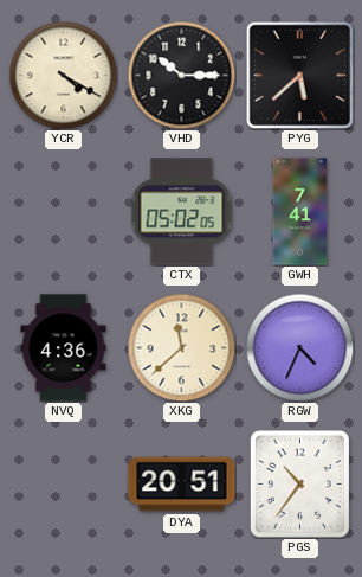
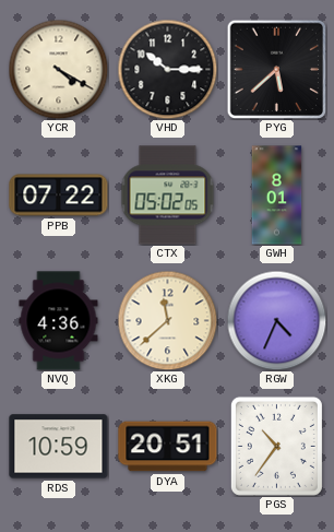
PPB: none -> 07:22
GWH: 7:41 -> 8:01
RDS: none -> 10:59
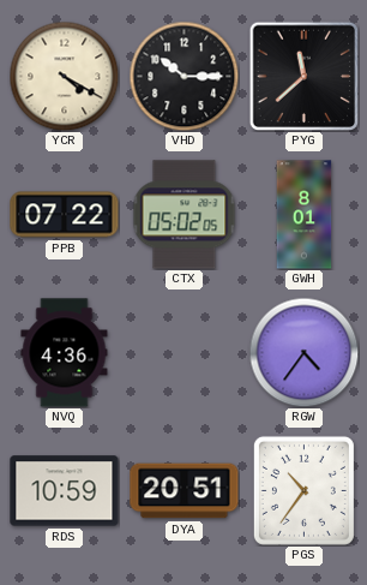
PYG: 5:38 -> 11:38
XKG: 11:38 -> none
RGW: 4:34 -> 4:36
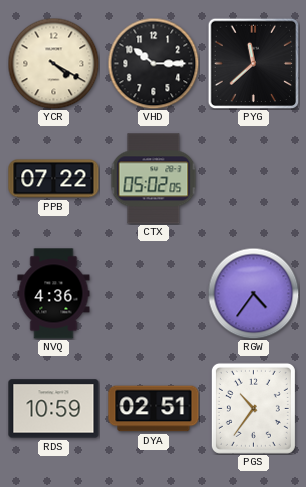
GWH: 8:01 -> none
DYA: 20:51 -> 02:51
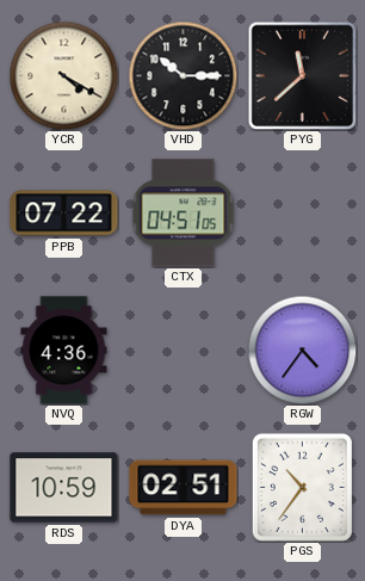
CTX: 05:02 -> 04:51
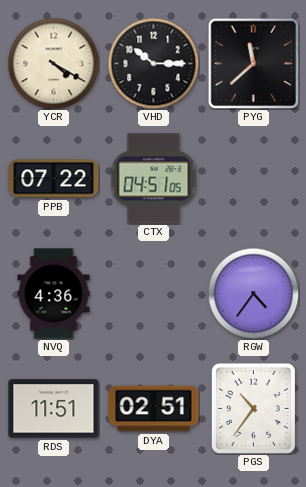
RDS: 10:59 -> 11:51
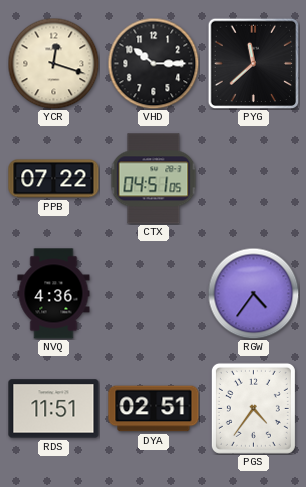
YCR: 4:20 -> 12:18
PGS: 10:36 -> 4:36
